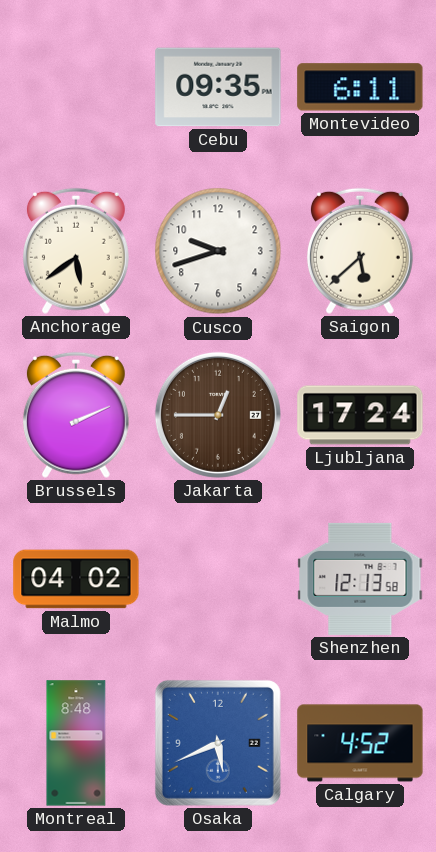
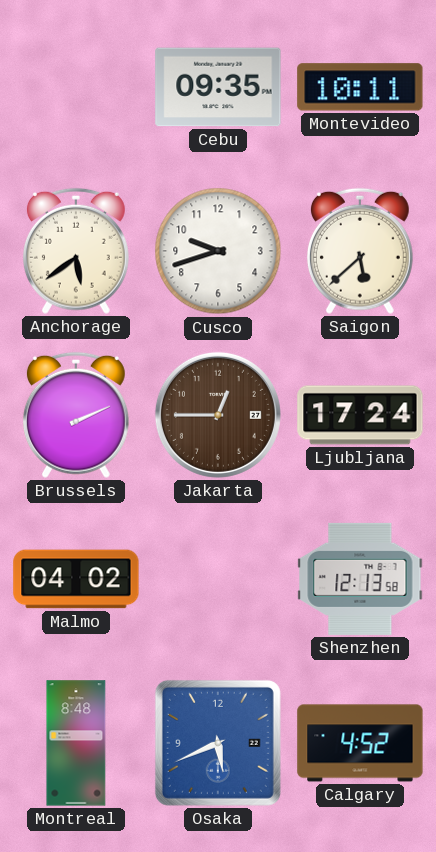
Montevideo: 6:11 -> 10:11
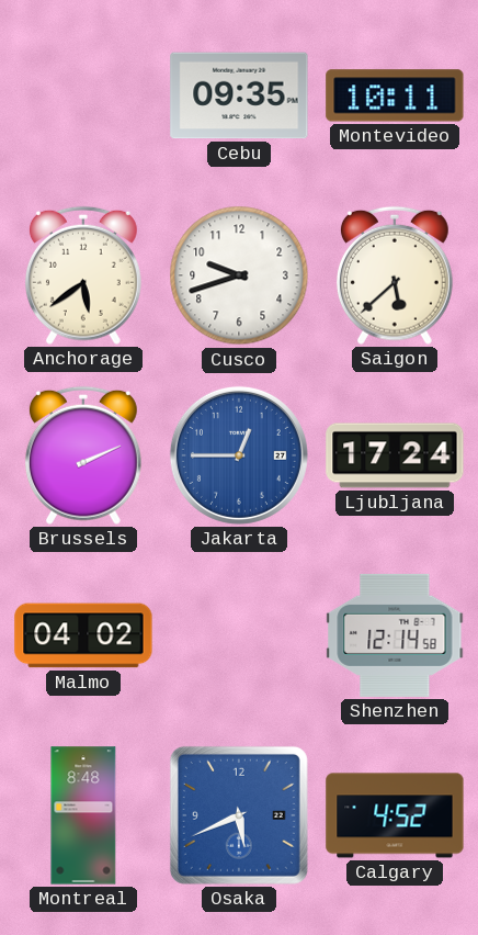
Jakarta dial: brown -> blue
Shenzhen: 12:13 -> 12:14
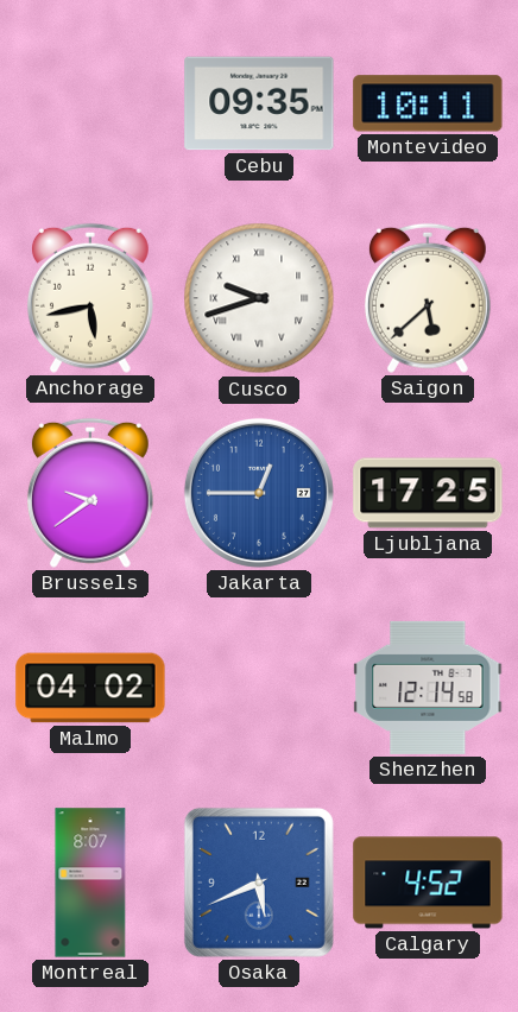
Anchorage: 5:39 -> 5:43
Cusco numerals: Arabic -> Roman
Brussels: 2:11 -> 9:39
Ljubljana: 17:24 -> 17:25
Montreal: 8:48 -> 8:07
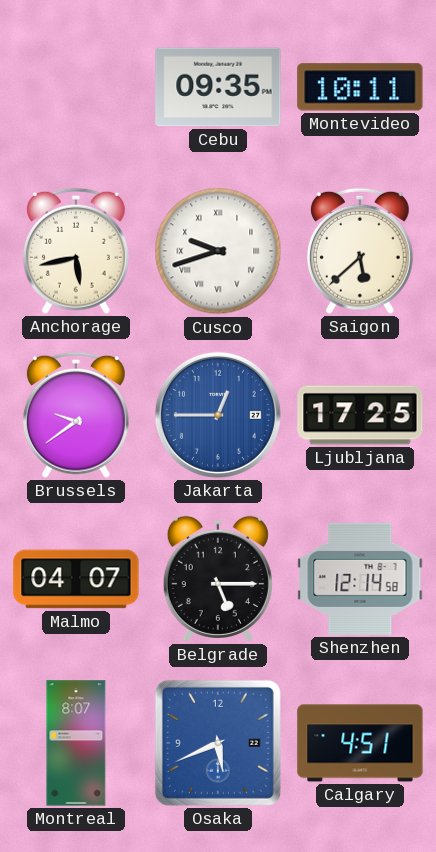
Malmo: 04:02 -> 04:07
Belgrade: none -> 5:15
Calgary: 4:52 -> 4:51
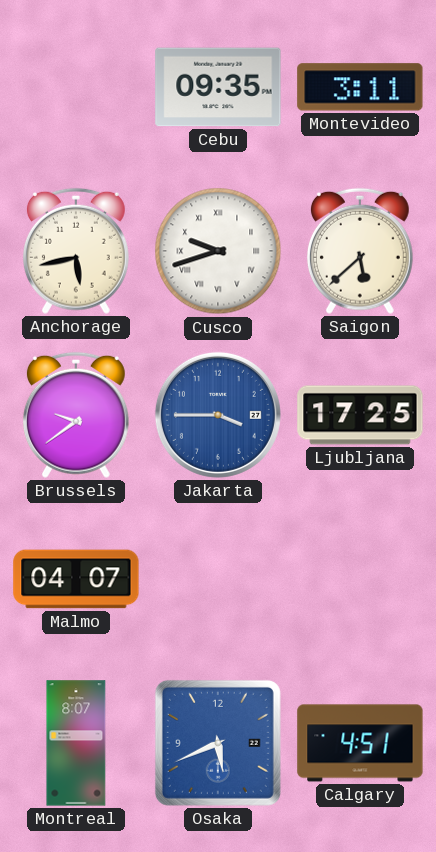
Montevideo: 10:11 -> 3:11
Jakarta: 12:45 -> 3:45
Belgrade: 5:15 -> none
Shenzhen: 12:14 -> none
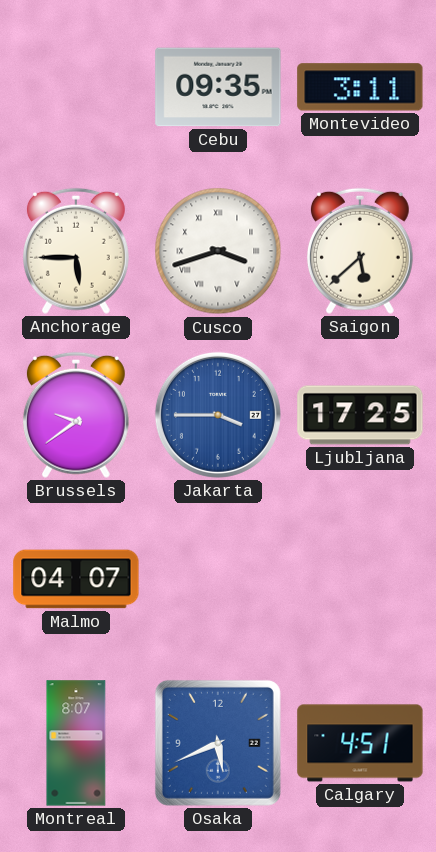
Anchorage: 5:43 -> 5:45
Cusco: 9:42 -> 3:42
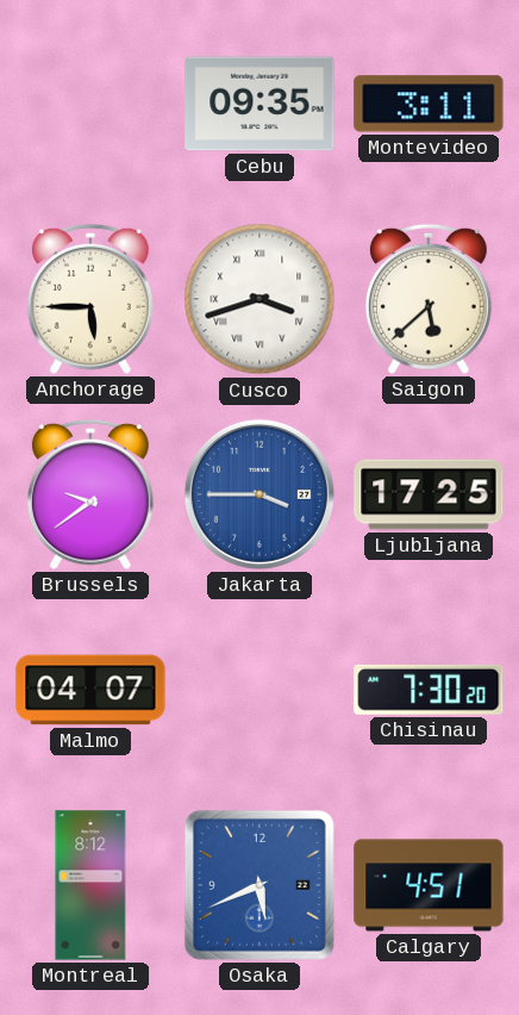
Chisinau: none -> 7:30
Montreal: 8:07 -> 8:12
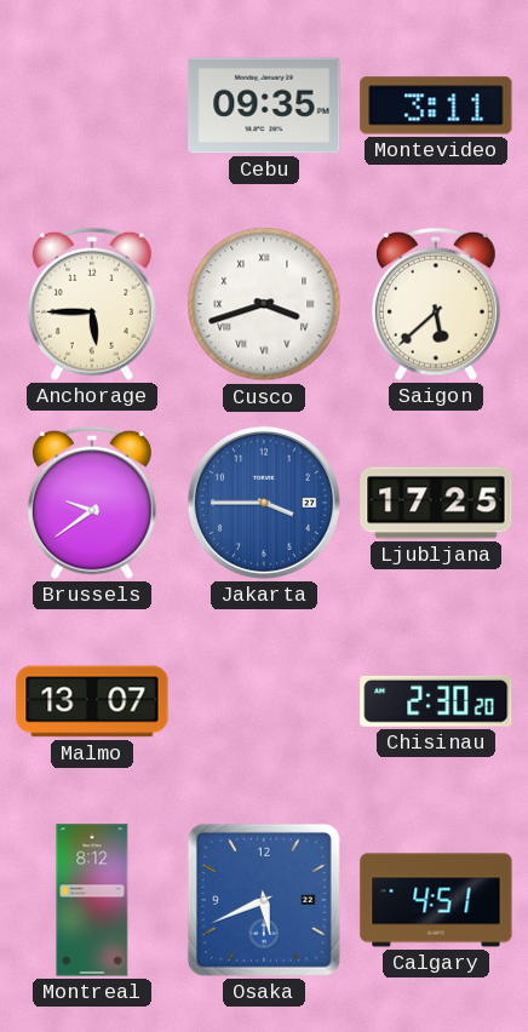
Malmo: 04:07 -> 13:07
Chisinau: 7:30 -> 2:30
